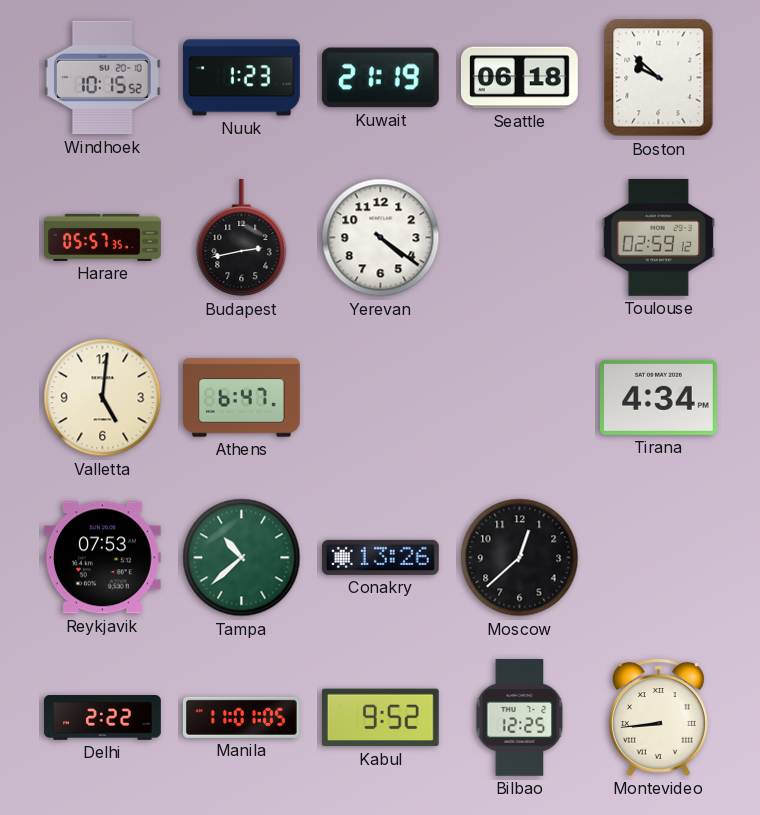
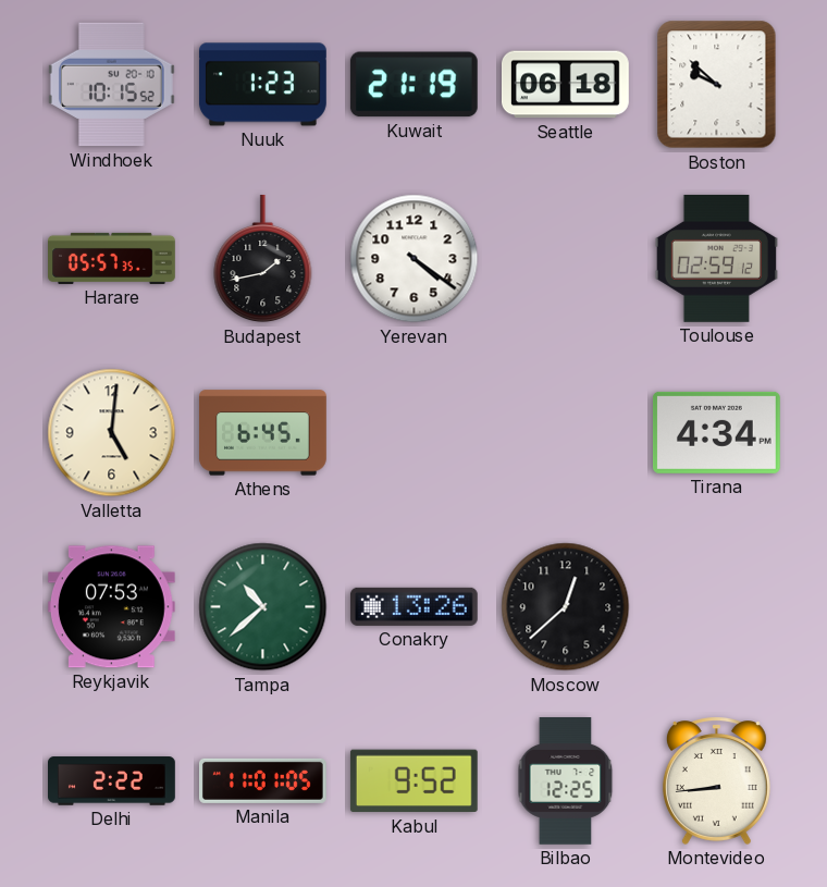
Budapest: 2:43 -> 1:43
Athens: 6:47 -> 6:45
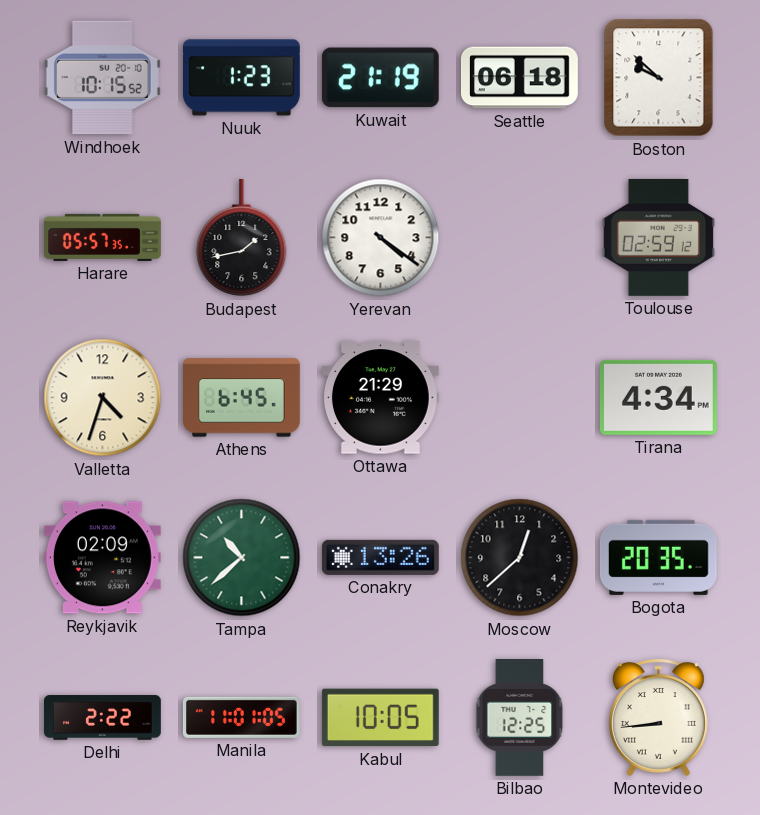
Valletta: 5:01 -> 4:33
Ottawa: none -> 21:29
Reykjavik: 07:53 -> 02:09
Bogota: none -> 20:35
Kabul: 9:52 -> 10:05
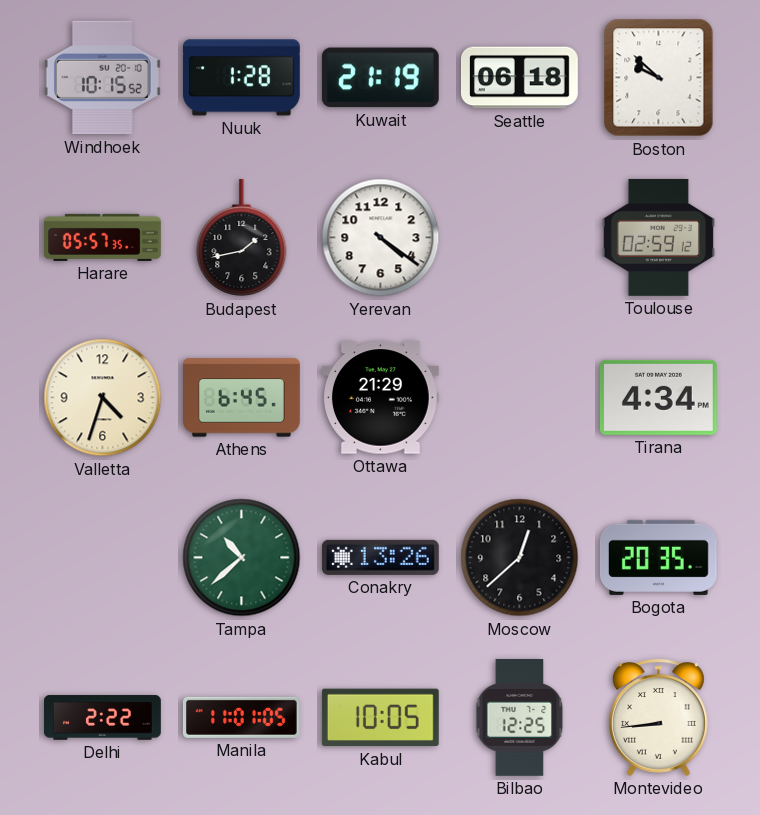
Nuuk: 1:23 -> 1:28
Reykjavik: 02:09 -> none
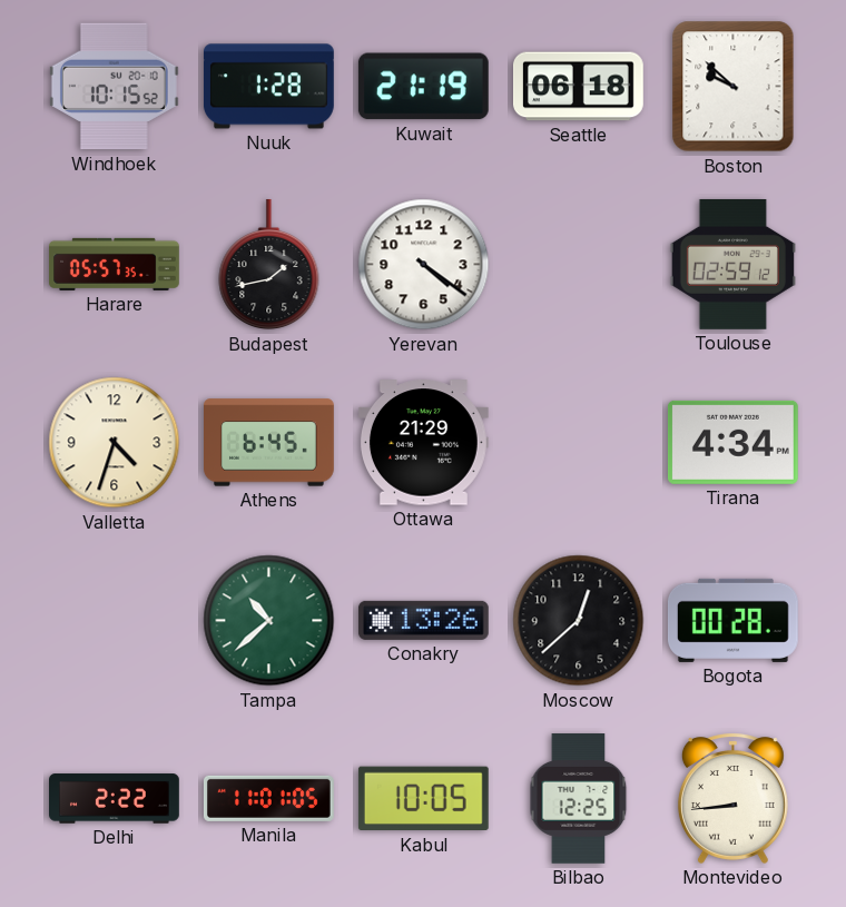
Bogota: 20:35 -> 00:28
